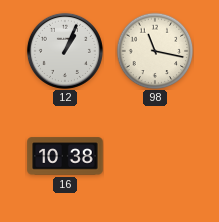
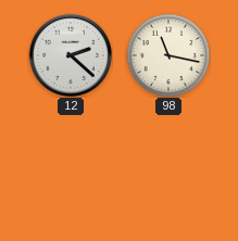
12: 1:04 -> 2:22
16: 10:38 -> none
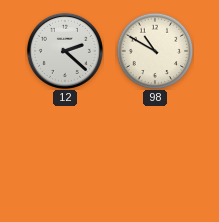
98: 11:17 -> 10:50
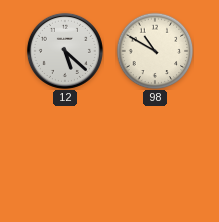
12: 2:22 -> 5:22
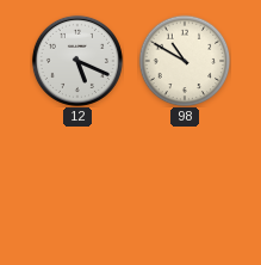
12: 5:22 -> 5:19
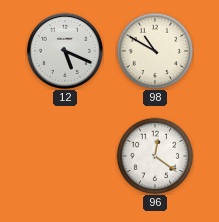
96: none -> 12:21
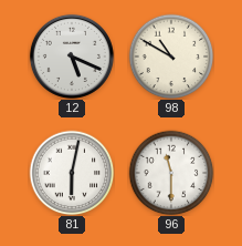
81: none -> 6:02
96: 12:21 -> 11:30
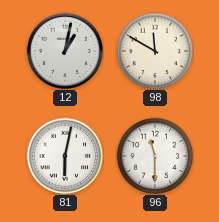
12: 5:19 -> 1:02
98: 10:50 -> 11:50
